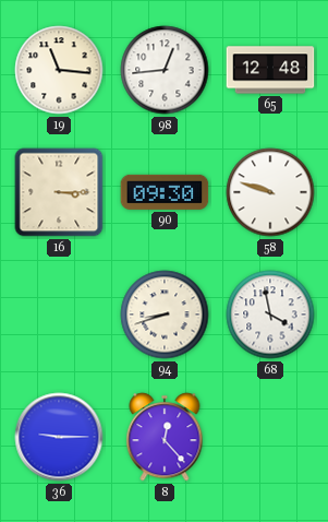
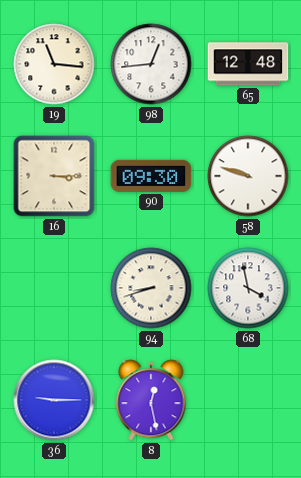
8: 12:23 -> 12:28
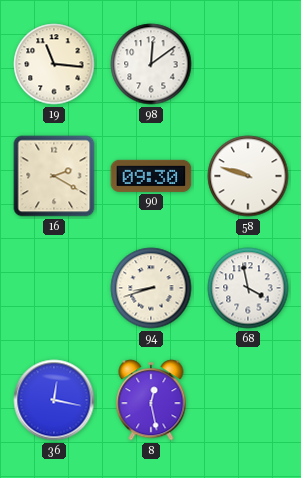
98: 12:44 -> 12:09
65: 12:48 -> none
16: 3:15 -> 2:20
36: 9:15 -> 12:17
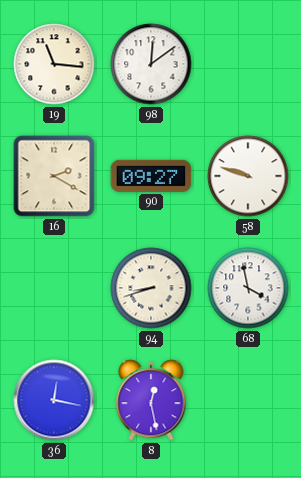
90: 09:30 -> 09:27
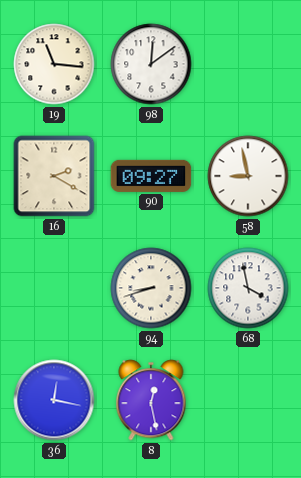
58: 9:48 -> 8:58
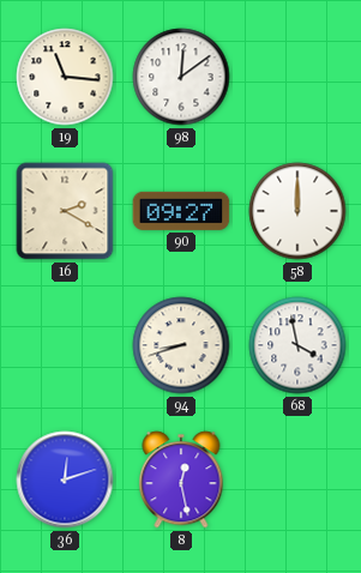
58: 8:58 -> 12:00
36: 12:17 -> 12:12
